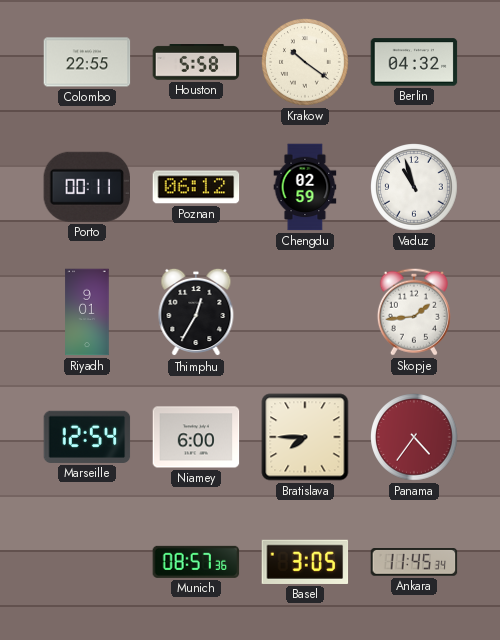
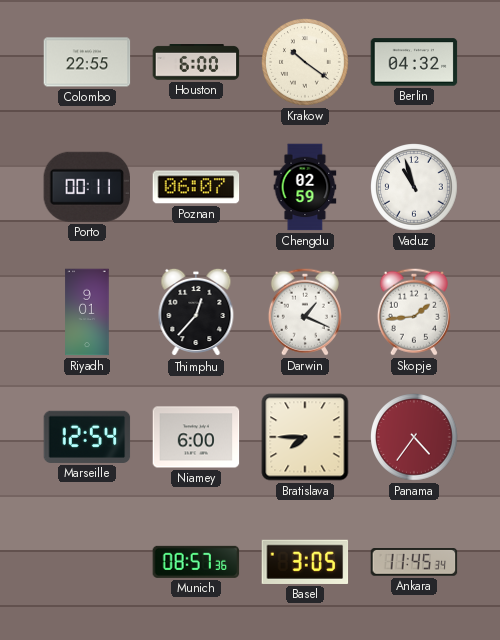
Houston: 5:58 -> 6:00
Poznan: 06:12 -> 06:07
Thimphu: 12:35 -> 12:37
Darwin: none -> 1:19
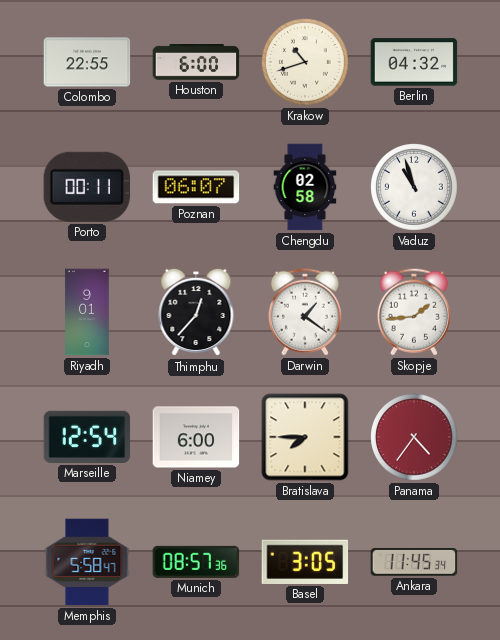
Krakow: 10:21 -> 10:42
Chengdu: 02:59 -> 02:58
Darwin: 1:19 -> 1:21
Memphis: none -> 5:58
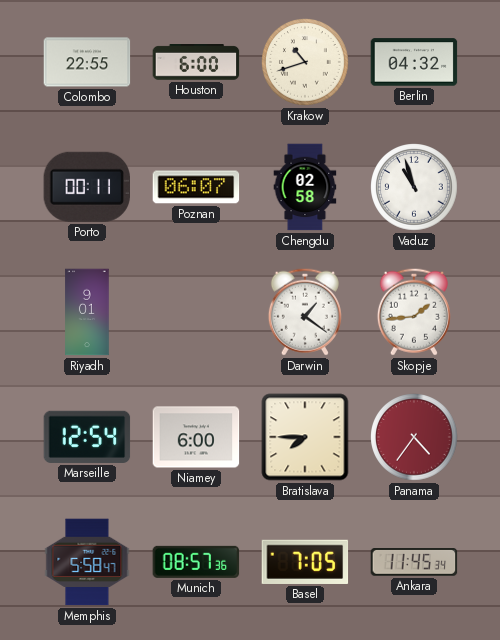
Thimphu: 12:37 -> none
Basel: 3:05 -> 7:05
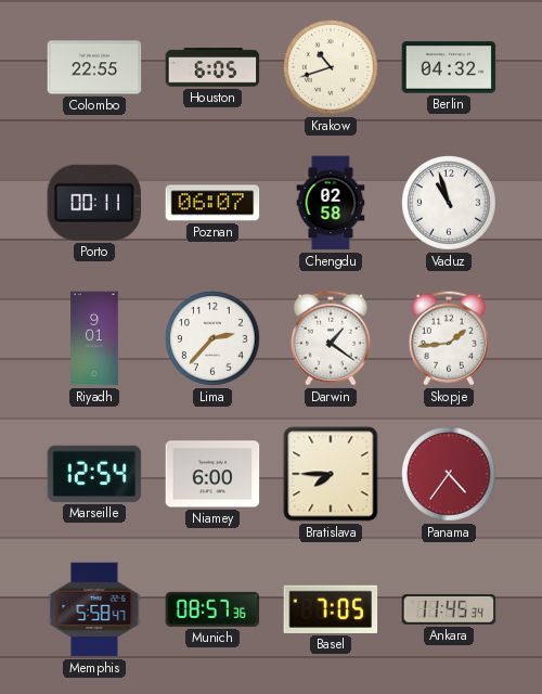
Houston: 6:00 -> 6:05
Lima: none -> 2:37
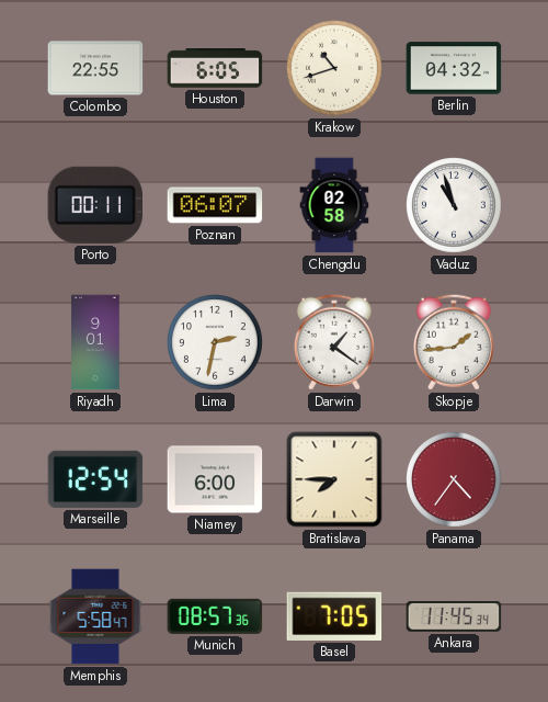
Lima: 2:37 -> 2:32
